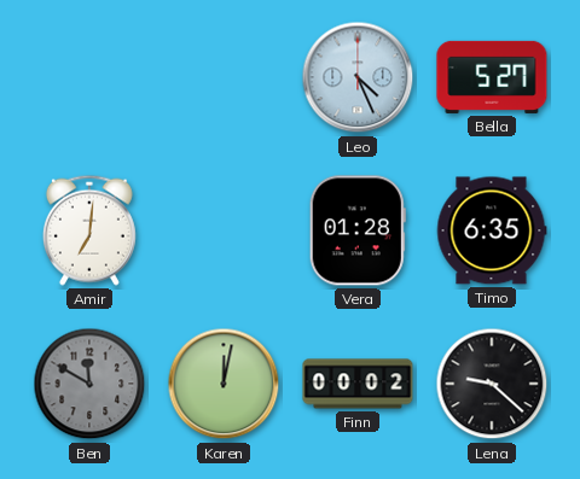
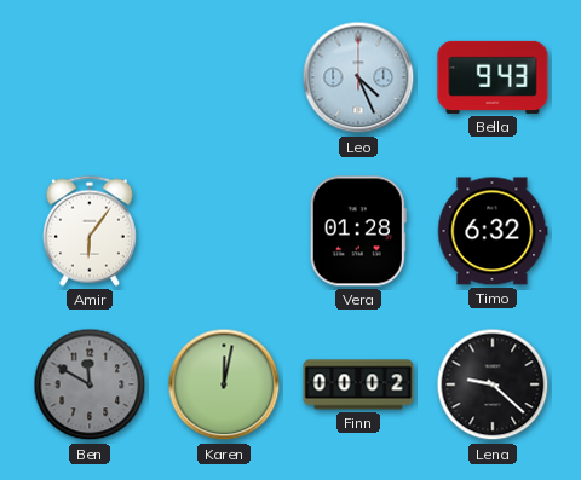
Bella: 5:27 -> 9:43
Amir: 7:01 -> 6:06
Timo: 6:35 -> 6:32
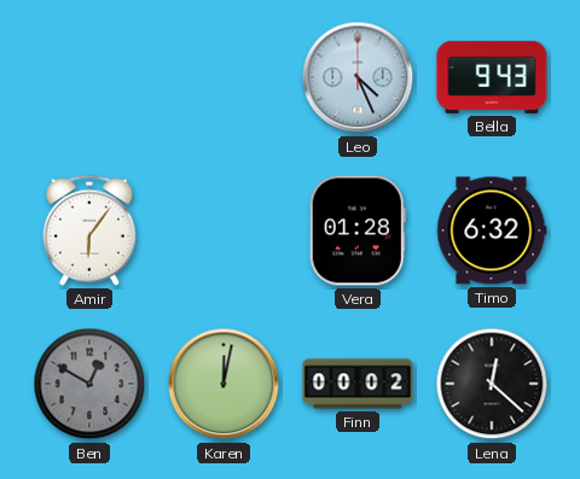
Ben: 11:50 -> 12:50
Lena: 9:22 -> 12:22
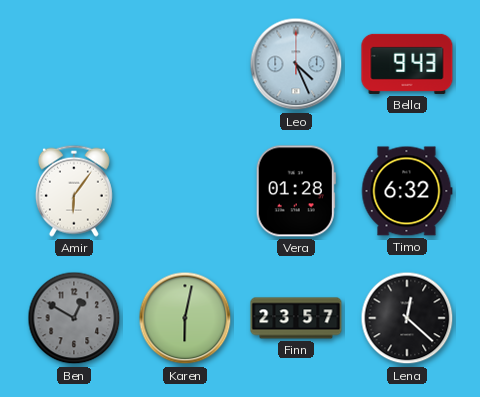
Karen: 12:02 -> 6:02
Finn: 00:02 -> 23:57
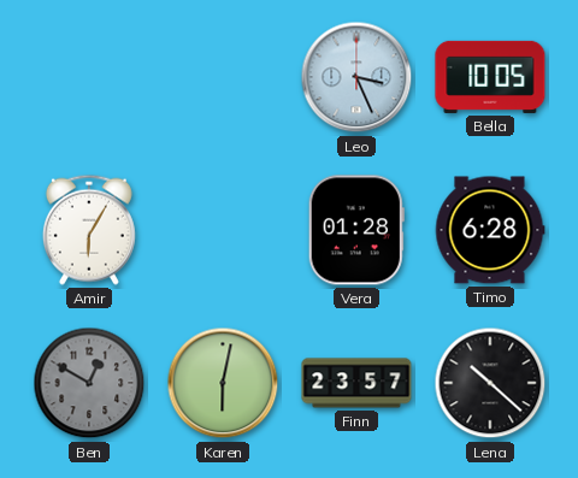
Leo: 4:26 -> 3:26
Bella: 9:43 -> 10:05
Amir: 6:06 -> 6:05
Timo: 6:32 -> 6:28
Lena: 12:22 -> 10:22
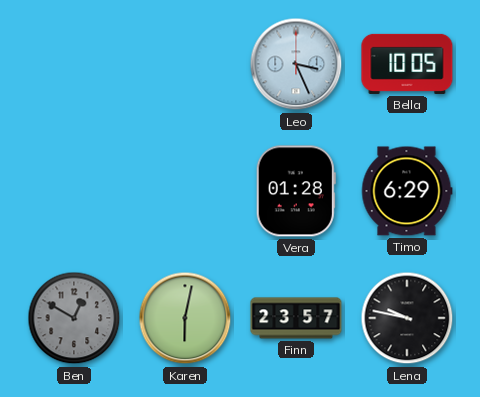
Amir: 6:05 -> none
Timo: 6:28 -> 6:29
Lena: 10:22 -> 9:47
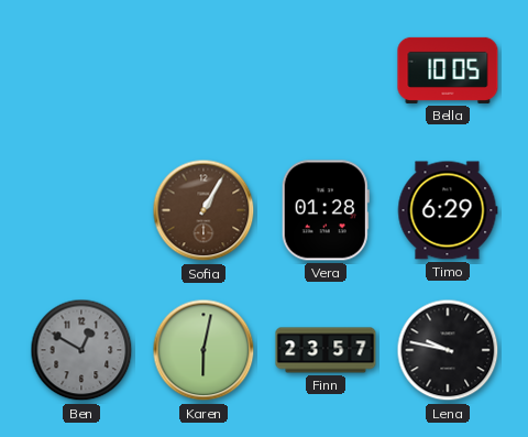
Leo: 3:26 -> none
Sofia: none -> 1:05
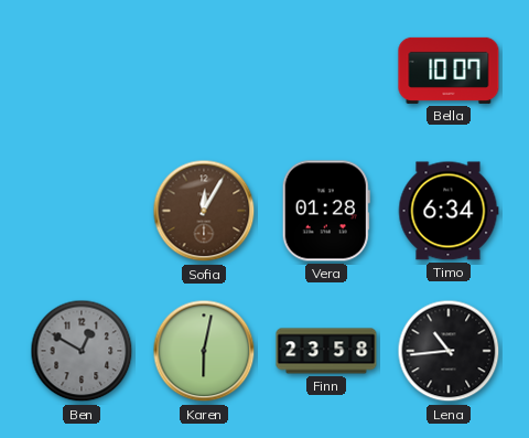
Bella: 10:05 -> 10:07
Sofia: 1:05 -> 12:05
Timo: 6:29 -> 6:34
Finn: 23:57 -> 23:58
Lena: 9:47 -> 10:44
